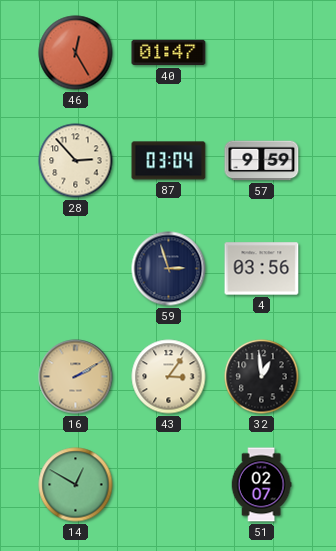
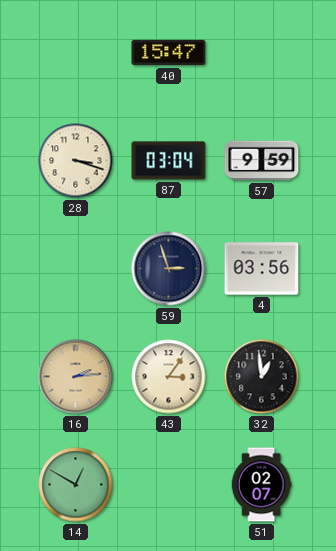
46: 12:25 -> none
40: 01:47 -> 15:47
28: 2:53 -> 3:18
16: 2:10 -> 2:14
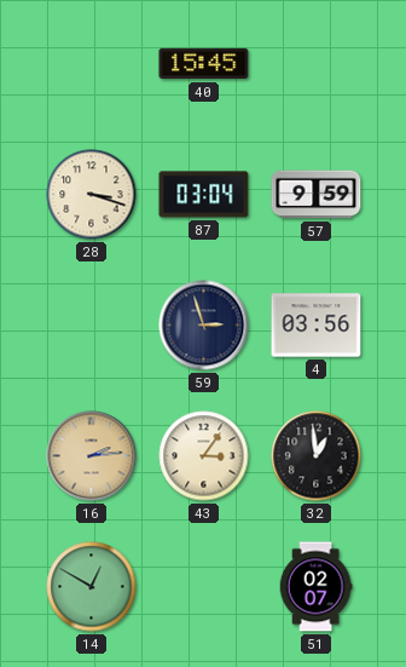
40: 15:47 -> 15:45
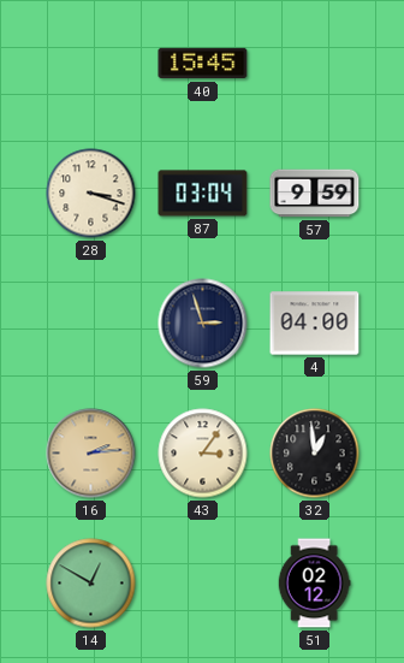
4: 03:56 -> 04:00
51: 02:07 -> 02:12
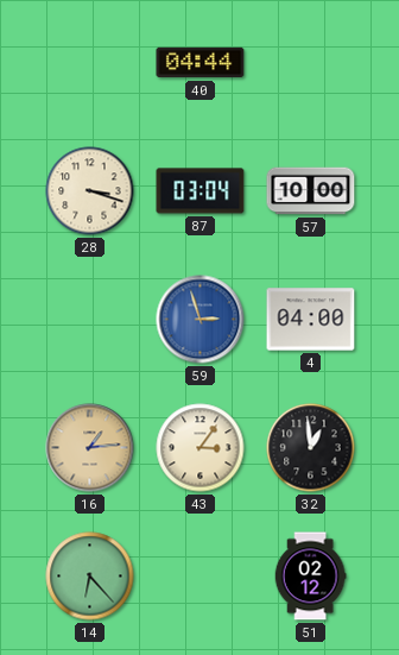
40: 15:45 -> 04:44
57: 9:59 -> 10:00
59 dial: navy -> blue
16: 2:14 -> 1:14
14: 12:50 -> 6:23
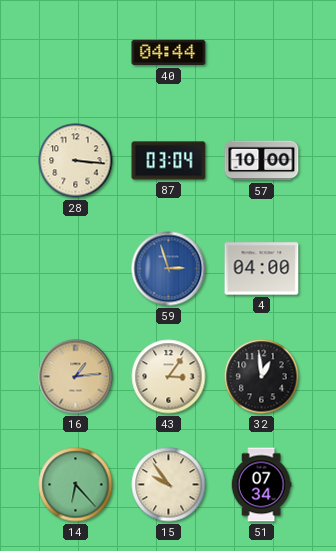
28: 3:18 -> 3:16
15: none -> 9:54
51: 02:12 -> 07:34
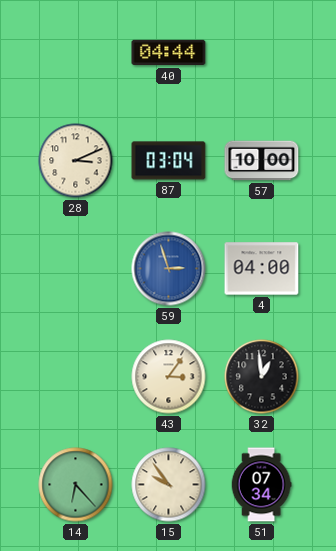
28: 3:16 -> 3:11
16: 1:14 -> none
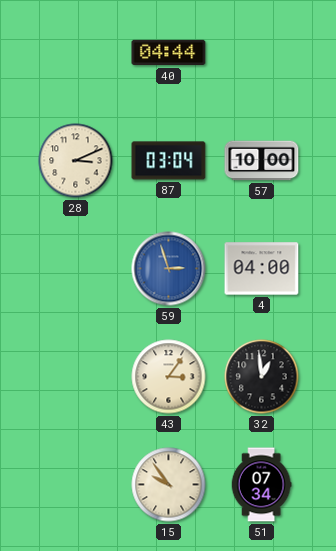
14: 6:23 -> none
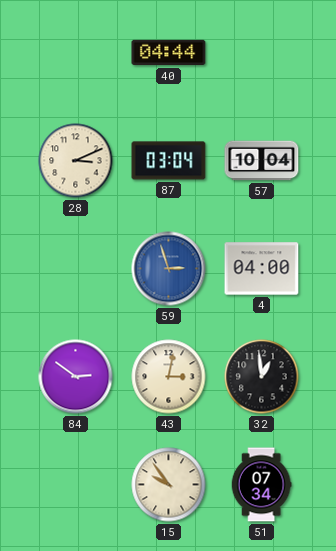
57: 10:00 -> 10:04
84: none -> 2:51
43: 3:06 -> 3:02
